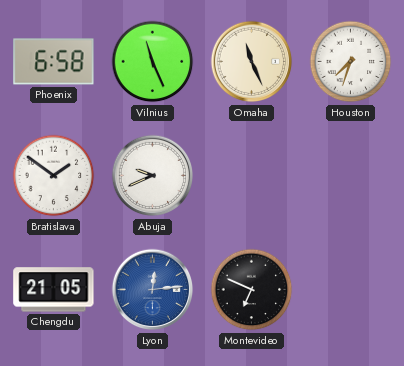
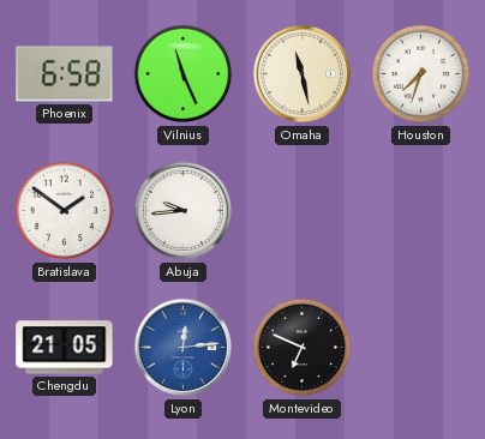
Omaha: 11:26 -> 11:28
Abuja: 9:41 -> 9:44
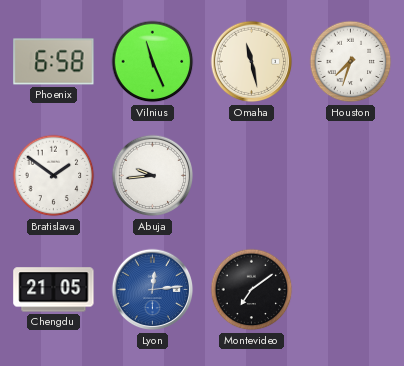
Montevideo: 6:49 -> 7:09
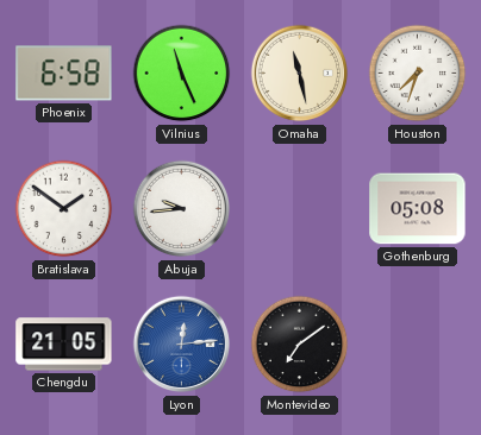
Gothenburg: none -> 05:08
